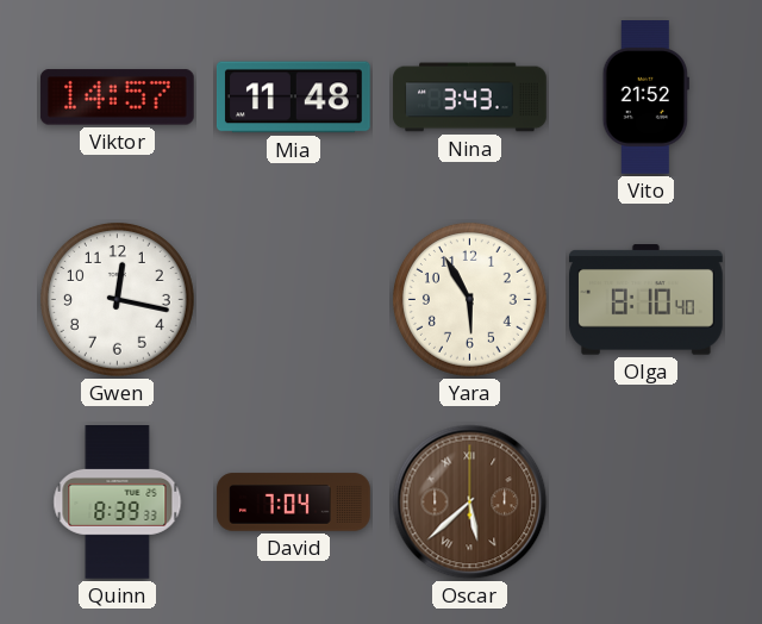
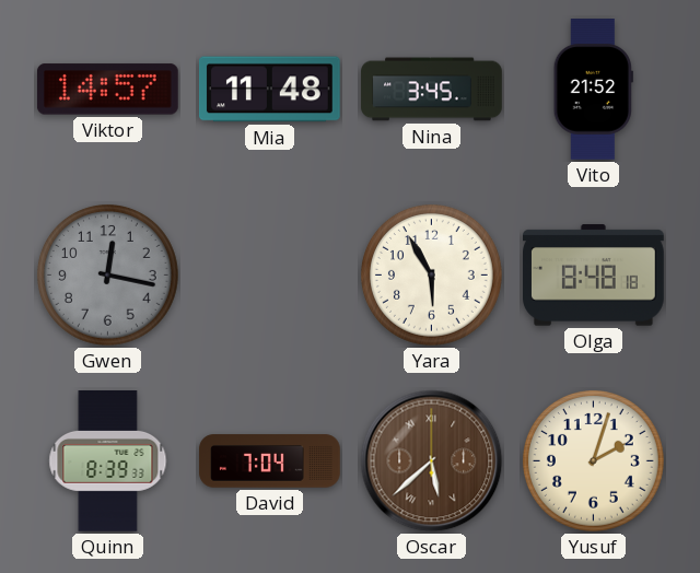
Nina: 3:43 -> 3:45
Gwen dial: white -> grey
Olga: 8:10 -> 8:48
Yusuf: none -> 2:03
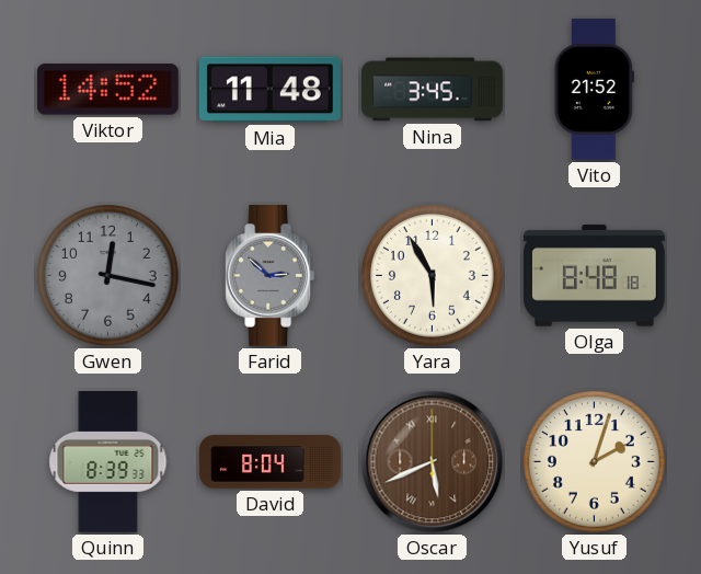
Viktor: 14:57 -> 14:52
Farid: none -> 2:52
David: 7:04 -> 8:04
Oscar: 5:38 -> 5:41
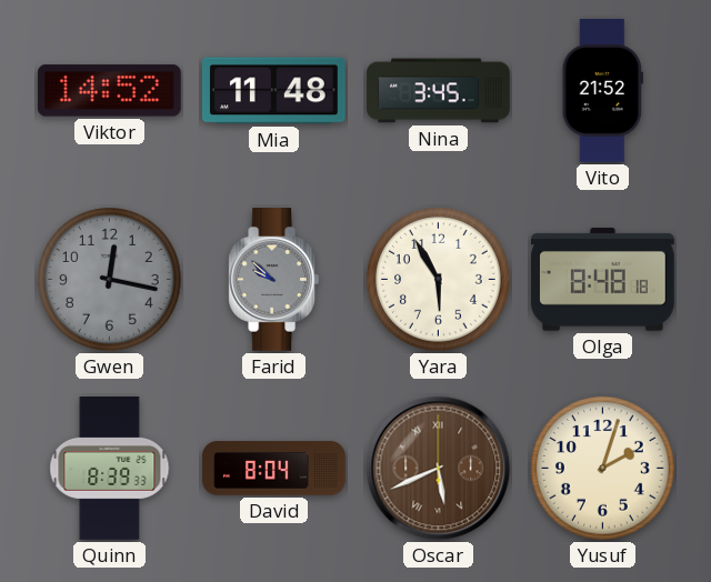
Farid: 2:52 -> 9:52
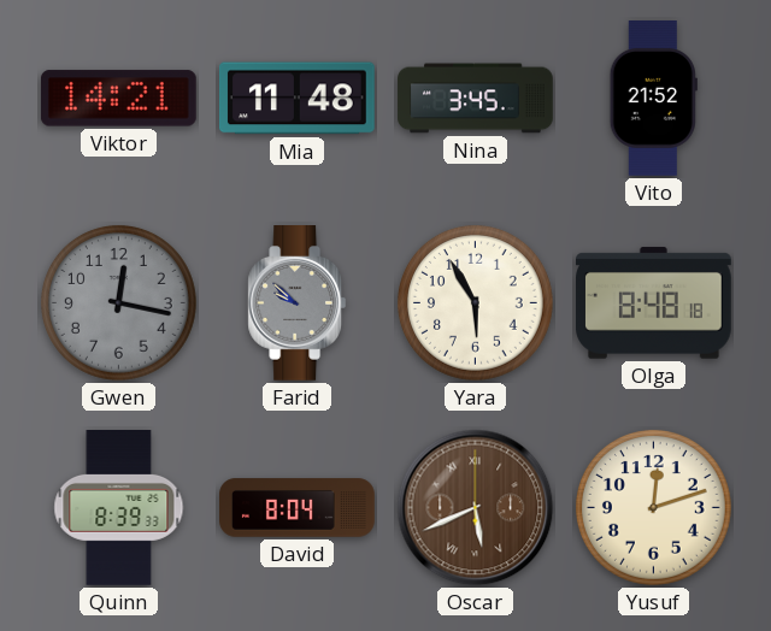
Viktor: 14:52 -> 14:21
Yusuf: 2:03 -> 12:12
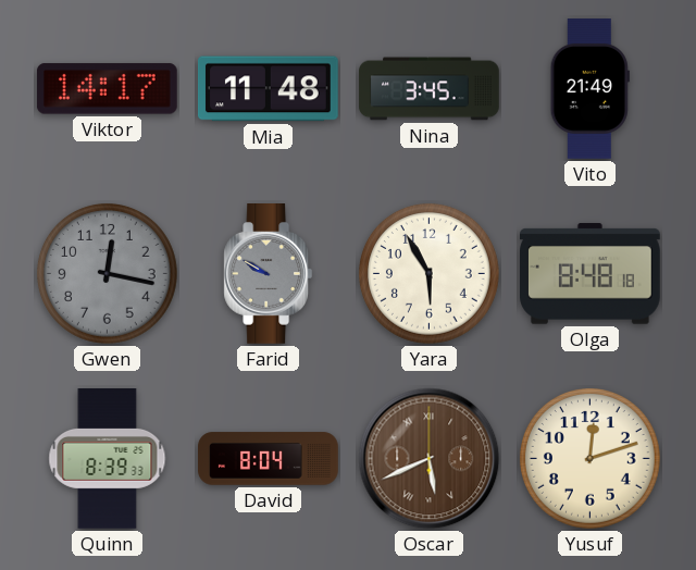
Viktor: 14:21 -> 14:17
Vito: 21:52 -> 21:49
Farid: 9:52 -> 9:50
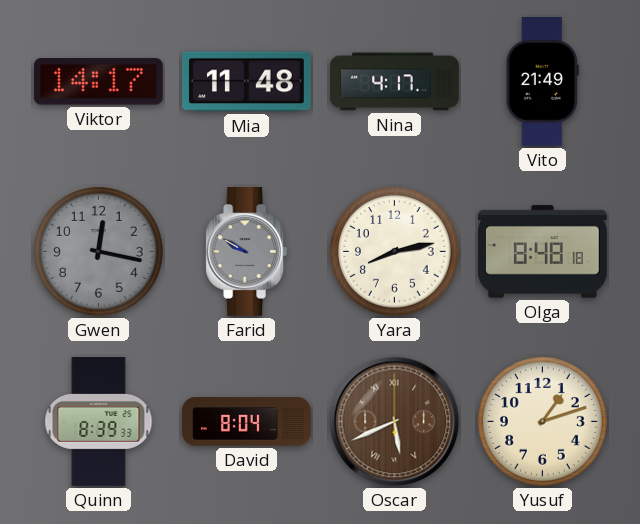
Nina: 3:45 -> 4:17
Yara: 5:55 -> 8:13
Yusuf: 12:12 -> 1:12
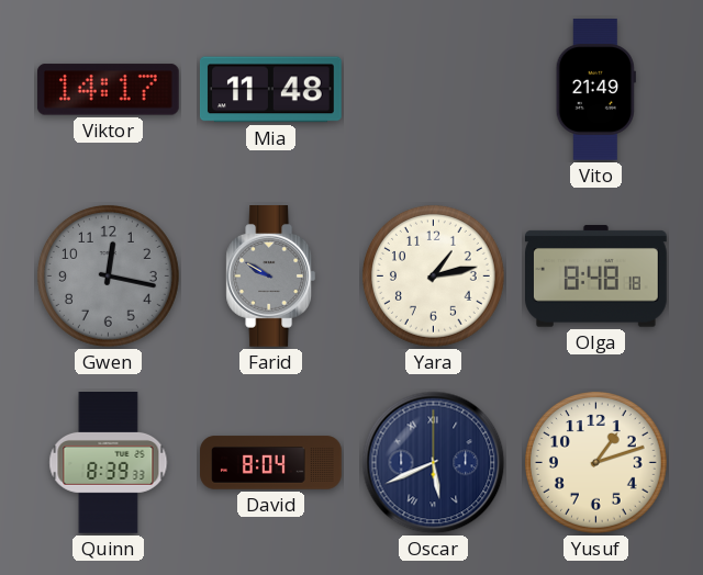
Nina: 4:17 -> none
Yara: 8:13 -> 1:13
Oscar dial: brown -> navy
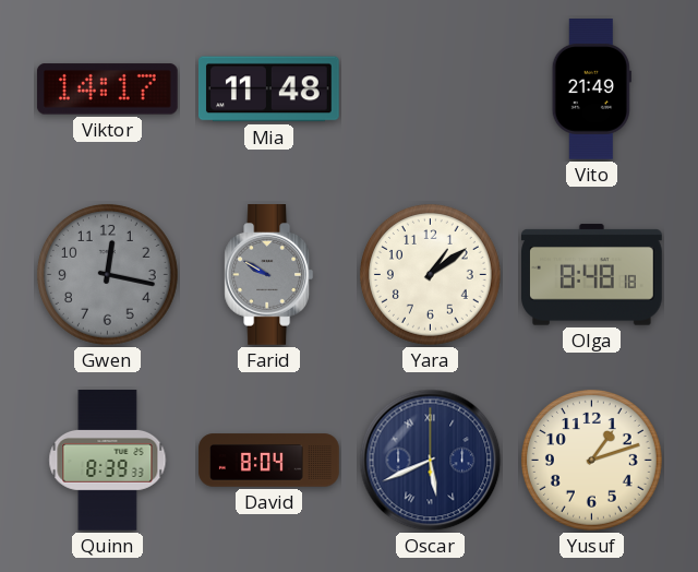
Yara: 1:13 -> 1:09
